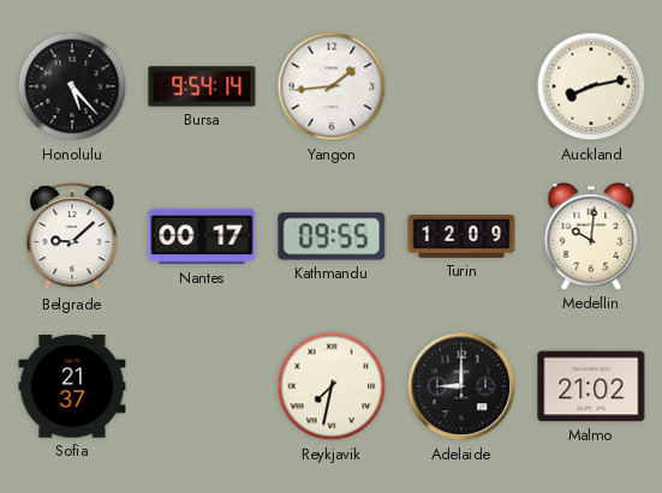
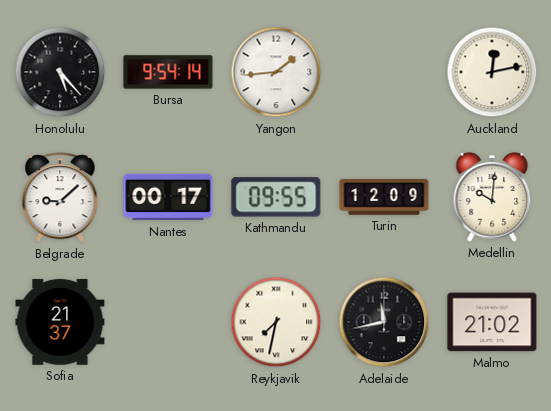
Auckland: 8:13 -> 12:13
Adelaide: 9:00 -> 11:43
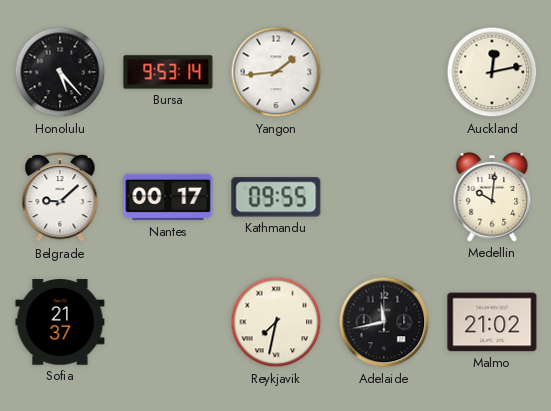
Bursa: 9:54 -> 9:53
Turin: 12:09 -> none
